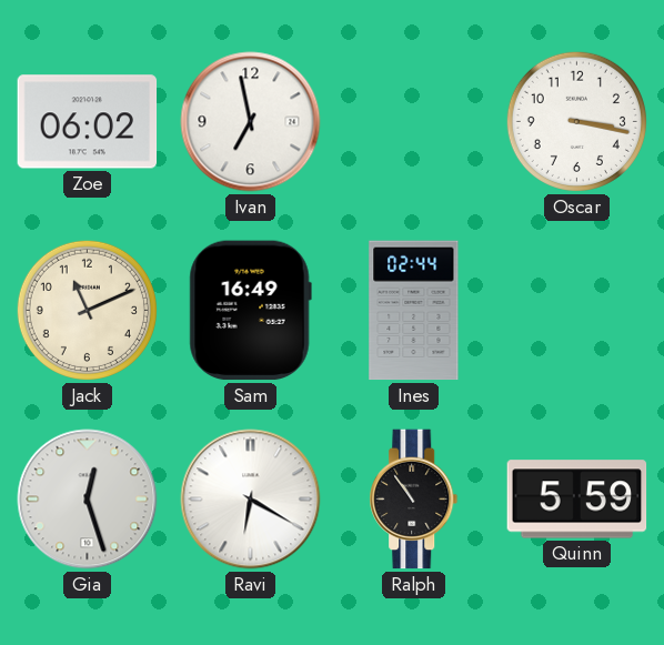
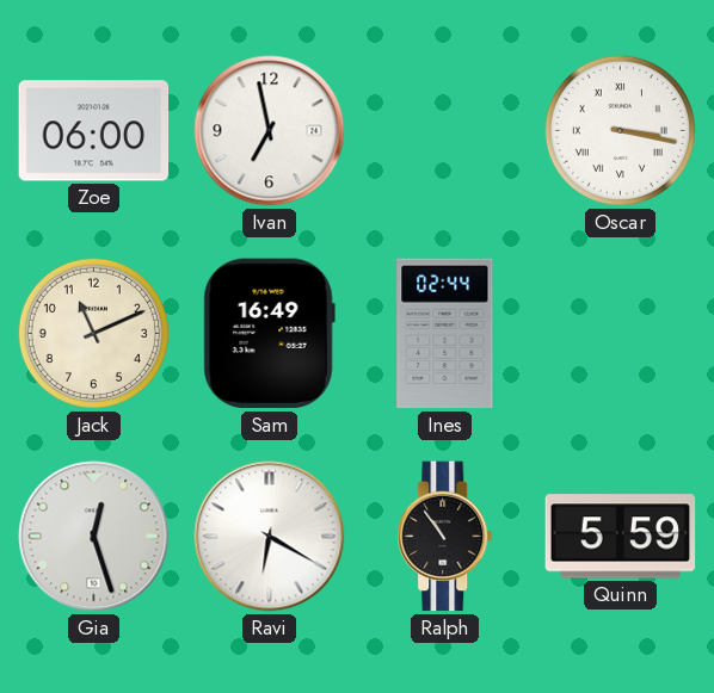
Zoe: 06:02 -> 06:00
Oscar numerals: Arabic -> Roman
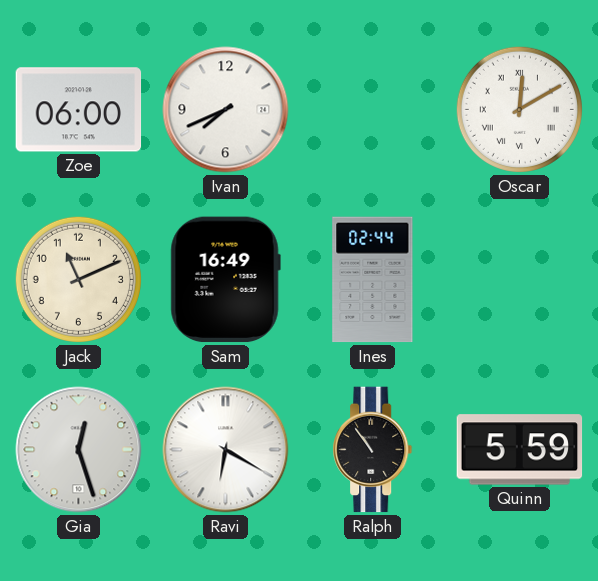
Ivan: 6:58 -> 7:41
Oscar: 3:17 -> 12:10
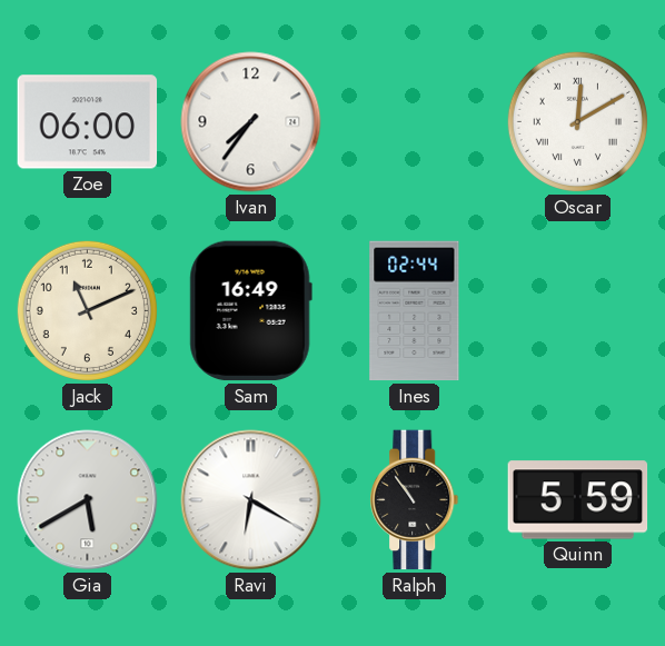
Ivan: 7:41 -> 7:36
Gia: 12:27 -> 5:40
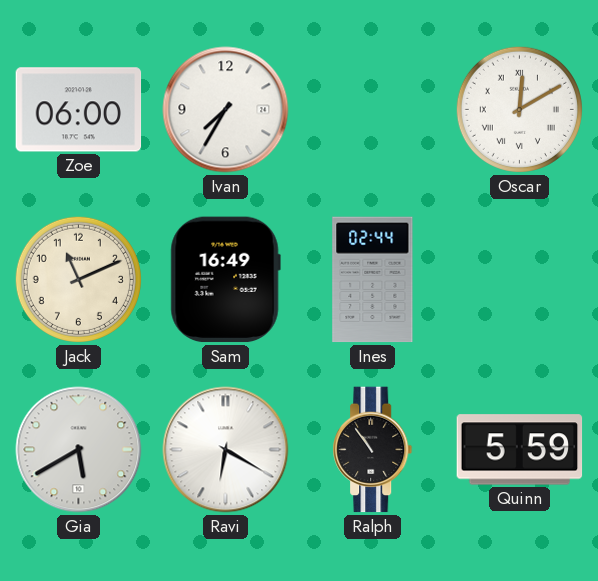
Ivan: 7:36 -> 7:35
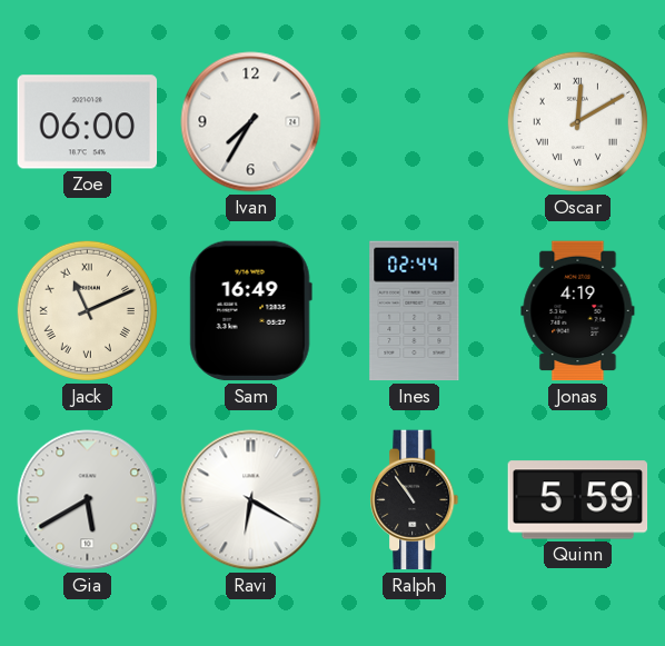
Jack numerals: Arabic -> Roman
Jonas: none -> 4:19
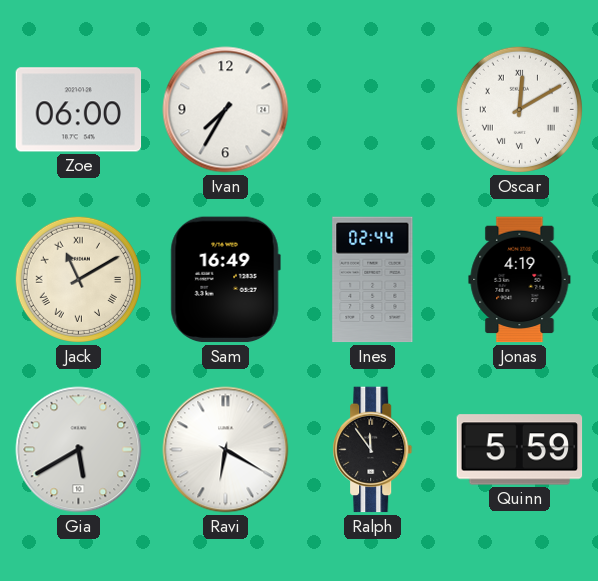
Jack: 11:11 -> 11:10
Ralph: 10:54 -> 11:54
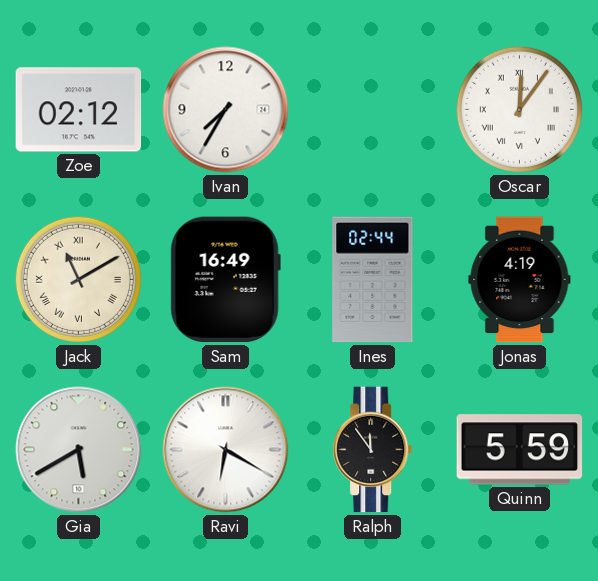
Zoe: 06:00 -> 02:12
Oscar: 12:10 -> 12:06
